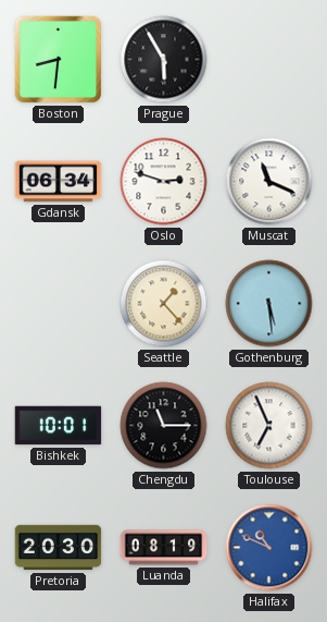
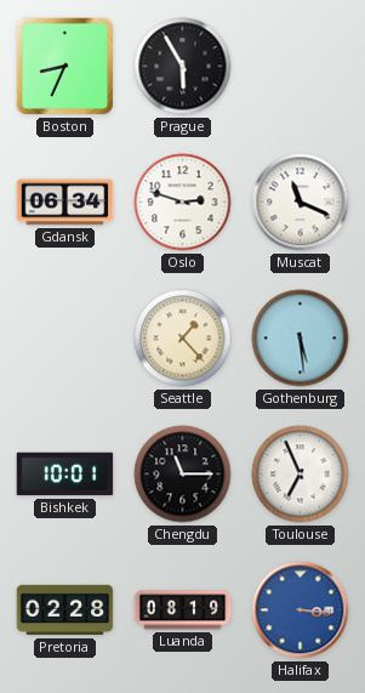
Boston: 8:31 -> 8:34
Pretoria: 20:30 -> 02:28
Halifax: 10:49 -> 3:16
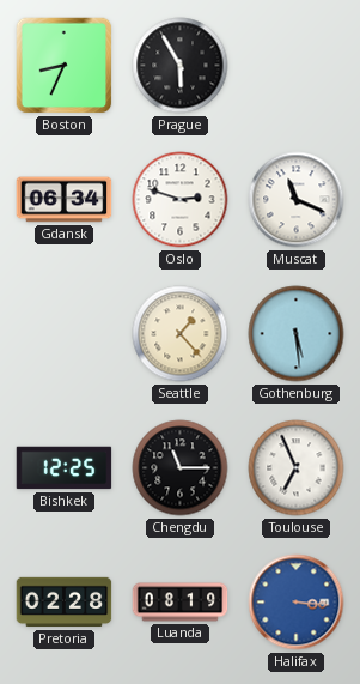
Bishkek: 10:01 -> 12:25
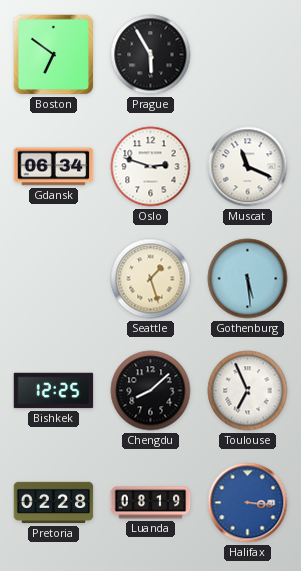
Boston: 8:34 -> 6:51
Seattle: 1:23 -> 1:27
Chengdu: 11:15 -> 8:08
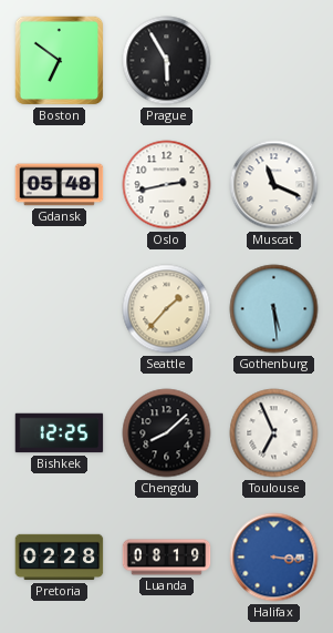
Gdansk: 06:34 -> 05:48
Oslo: 2:48 -> 2:43
Seattle: 1:27 -> 1:37
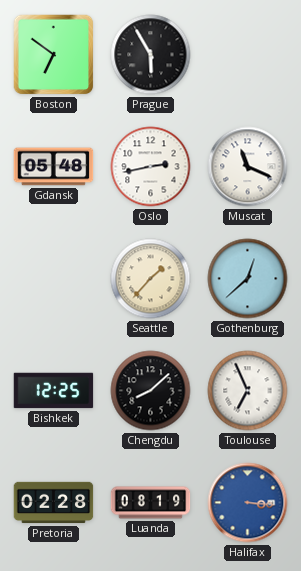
Gothenburg: 5:29 -> 12:38
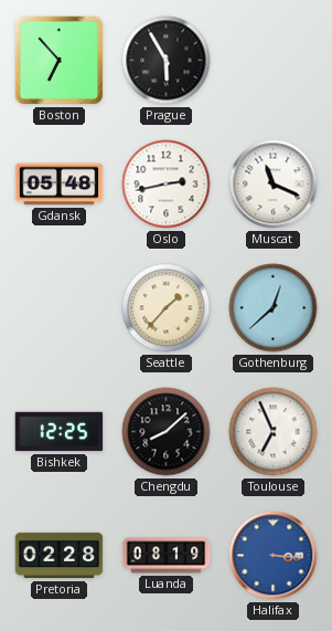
Boston: 6:51 -> 6:53
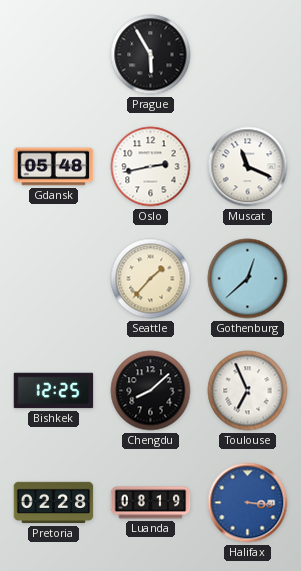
Boston: 6:53 -> none
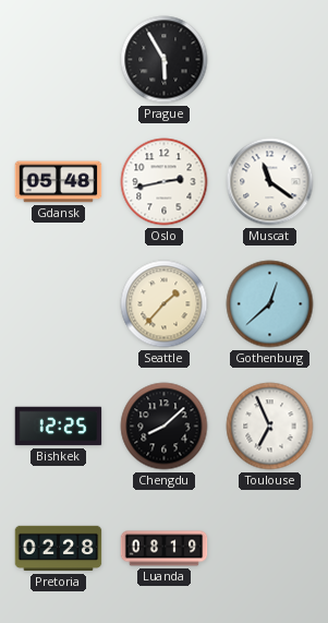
Muscat: 11:19 -> 11:21
Halifax: 3:16 -> none
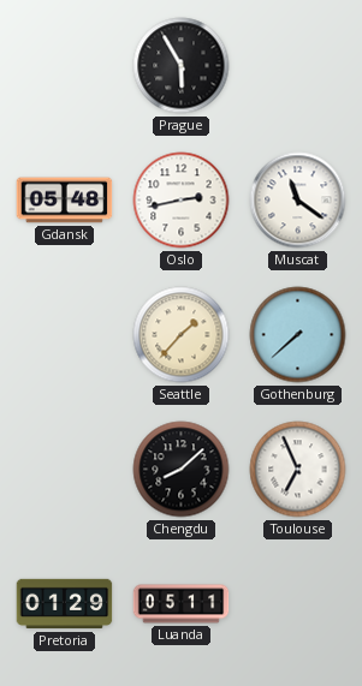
Gothenburg: 12:38 -> 7:38
Bishkek: 12:25 -> none
Pretoria: 02:28 -> 01:29
Luanda: 08:19 -> 05:11
